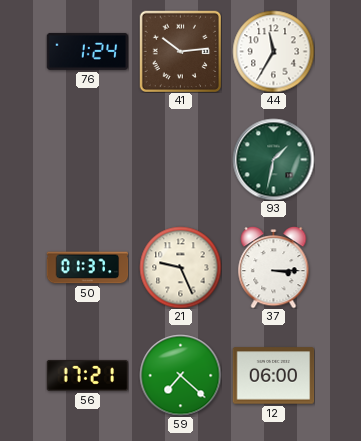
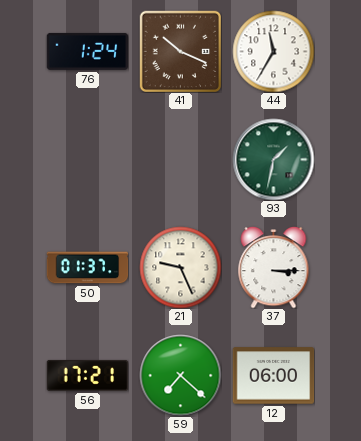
41: 10:14 -> 10:19
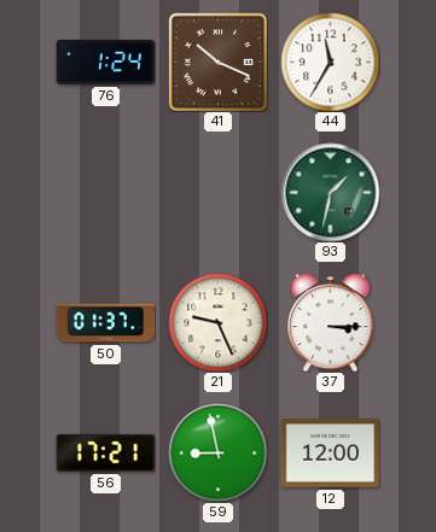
59: 7:22 -> 8:58
12: 06:00 -> 12:00
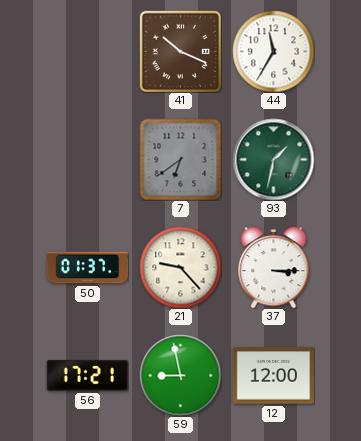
76: 1:24 -> none
7: none -> 6:39
21: 9:26 -> 9:23
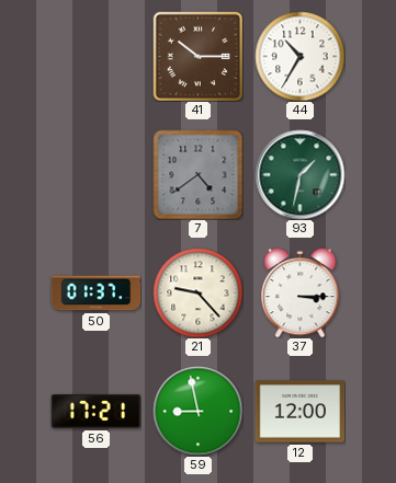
41: 10:19 -> 10:15
44: 11:35 -> 10:35
7: 6:39 -> 4:39
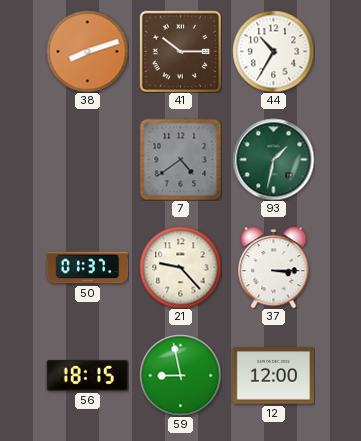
38: none -> 8:12
56: 17:21 -> 18:15
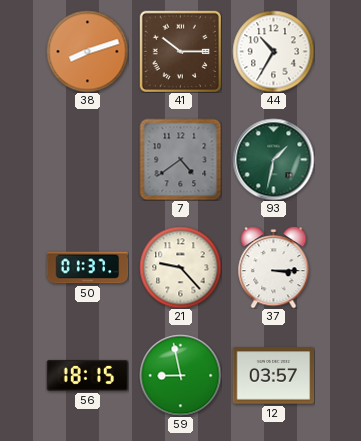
12: 12:00 -> 03:57
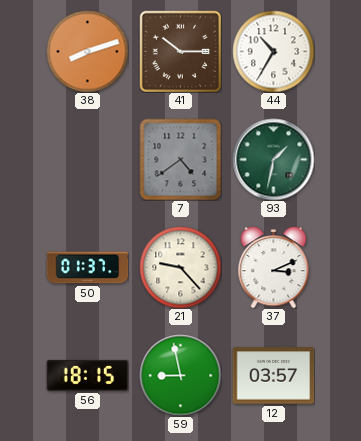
37: 3:15 -> 3:11
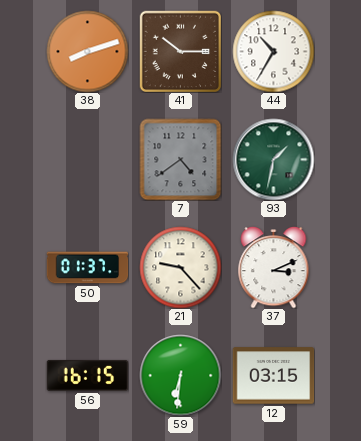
56: 18:15 -> 16:15
59: 8:58 -> 6:31
12: 03:57 -> 03:15
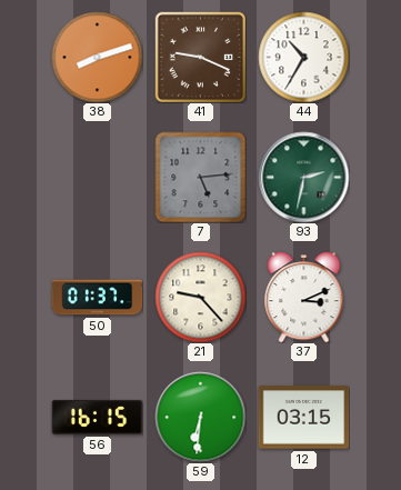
41: 10:15 -> 9:19
7: 4:39 -> 5:14
93: 1:32 -> 2:32
